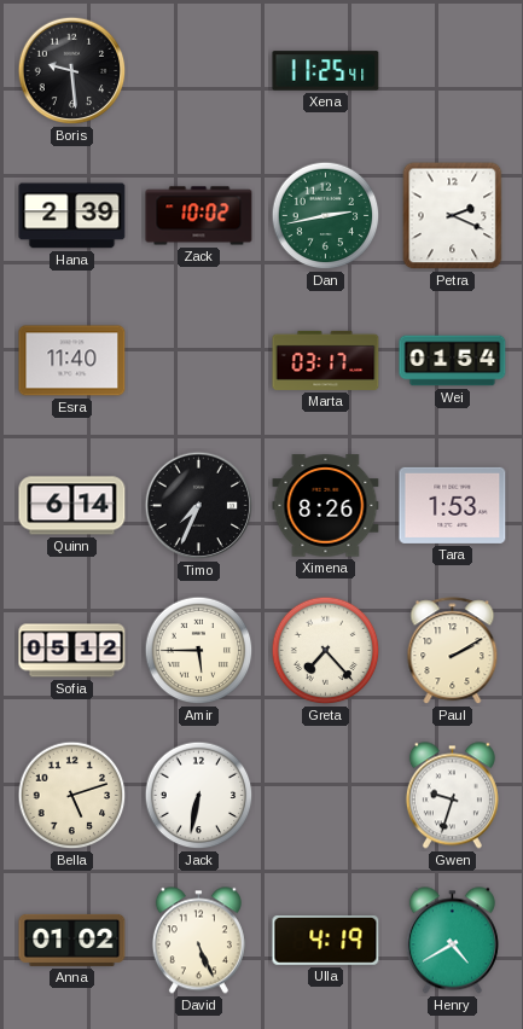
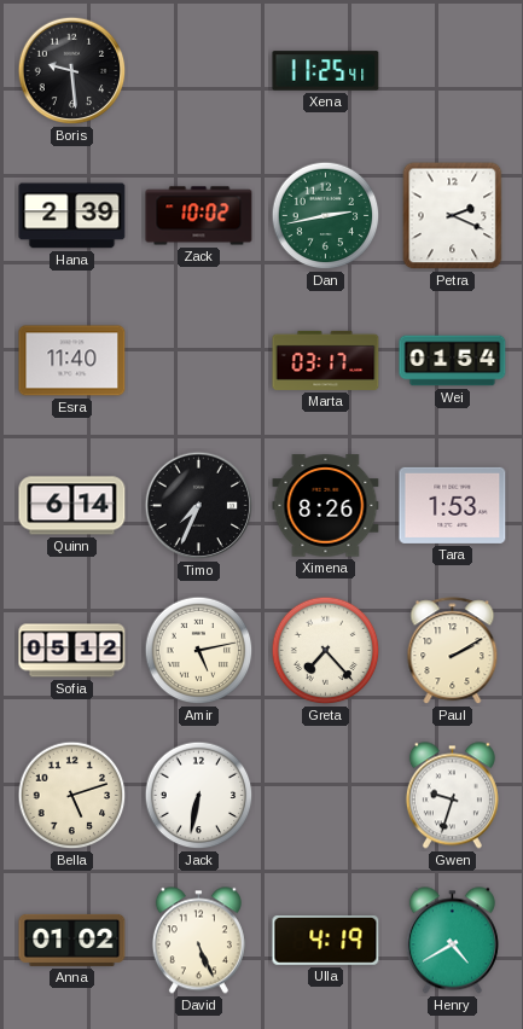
Amir: 5:45 -> 5:13
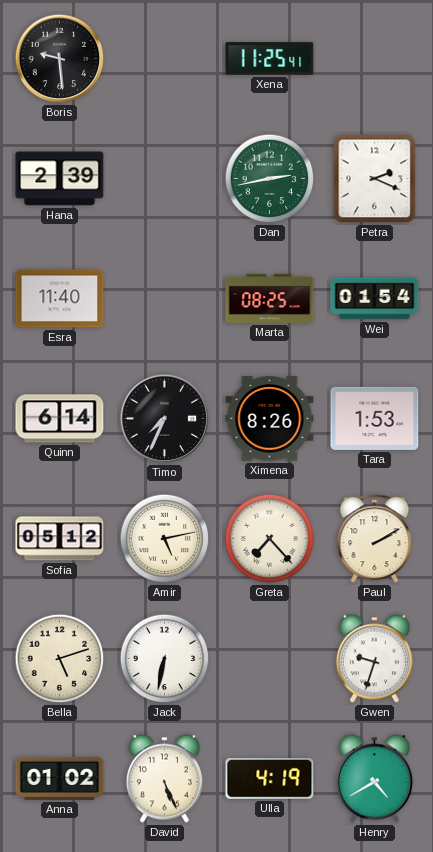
Zack: 10:02 -> none
Marta: 03:17 -> 08:25
